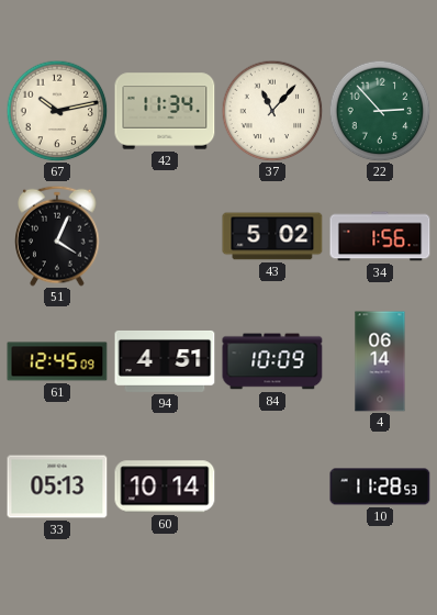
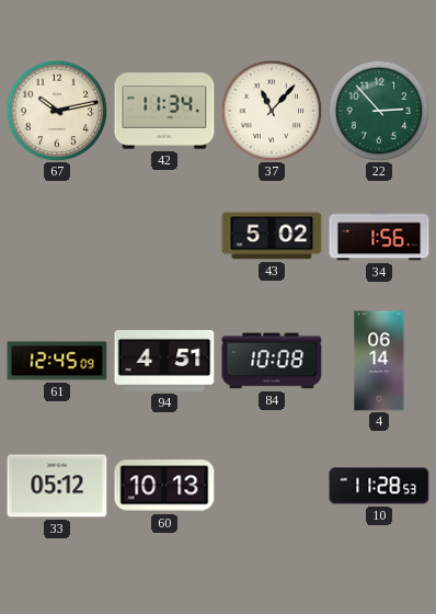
51: 4:04 -> none
84: 10:09 -> 10:08
33: 05:13 -> 05:12
60: 10:14 -> 10:13
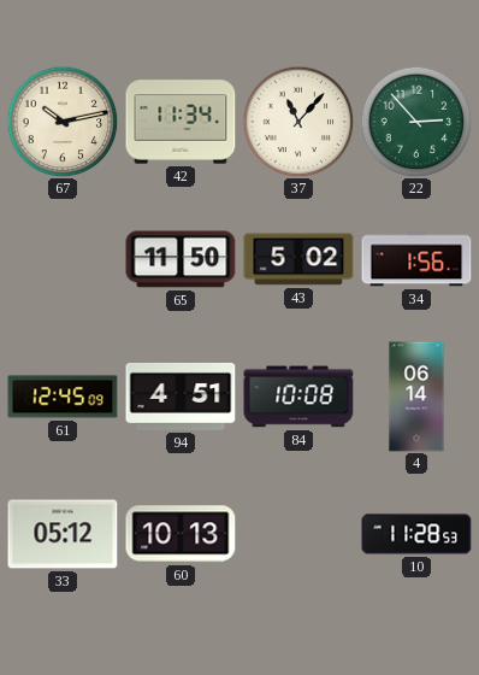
65: none -> 11:50
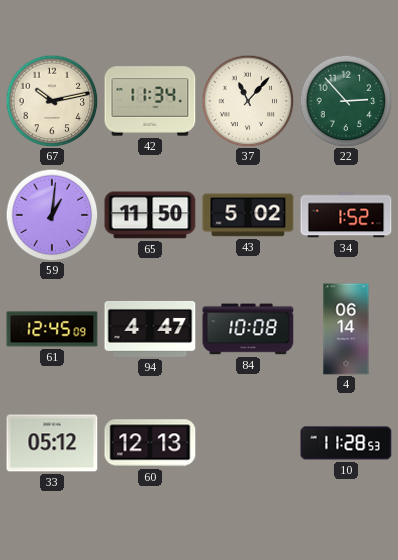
59: none -> 1:01
34: 1:56 -> 1:52
94: 4:51 -> 4:47
60: 10:13 -> 12:13
